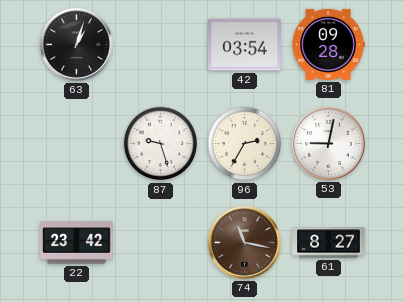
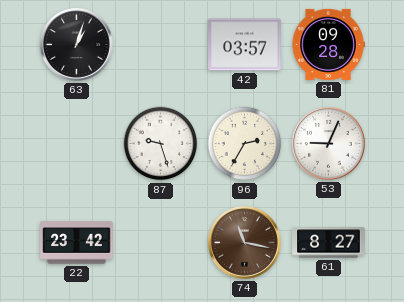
42: 03:54 -> 03:57
53: 9:02 -> 9:04
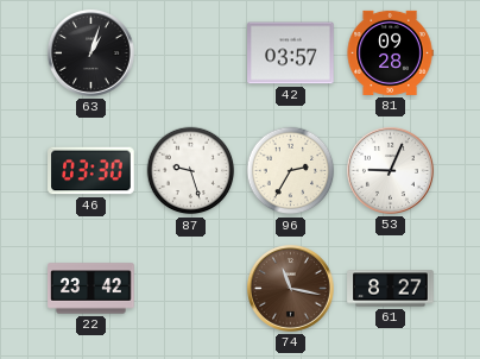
46: none -> 03:30
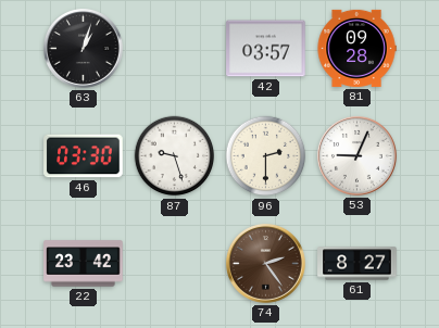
96: 2:35 -> 2:30
74: 11:17 -> 2:24
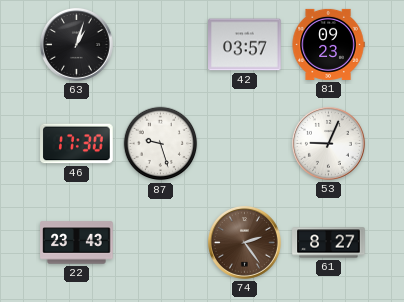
81: 09:28 -> 09:23
46: 03:30 -> 17:30
96: 2:30 -> none
22: 23:42 -> 23:43
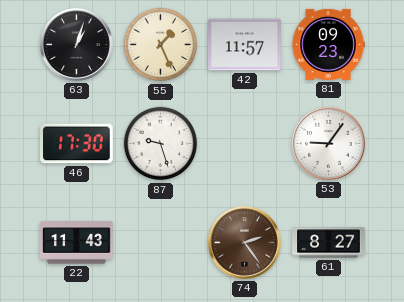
55: none -> 1:26
42: 03:57 -> 11:57
53: 9:04 -> 9:06
22: 23:43 -> 11:43
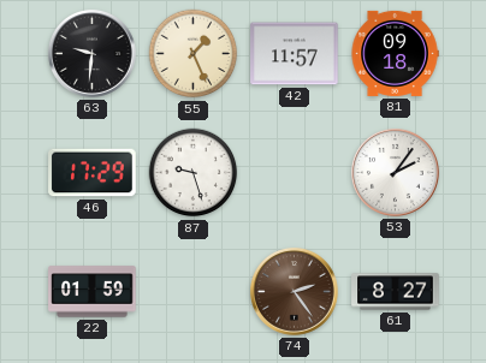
63: 1:03 -> 9:31
81: 09:23 -> 09:18
46: 17:30 -> 17:29
53: 9:06 -> 2:06
22: 11:43 -> 01:59
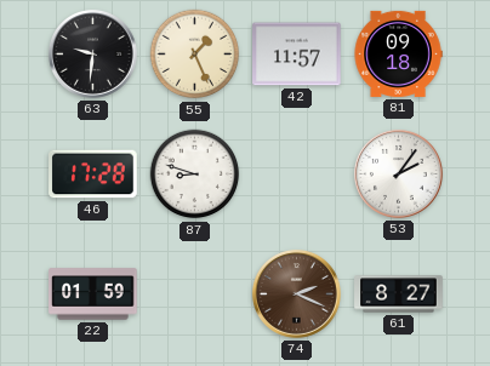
46: 17:29 -> 17:28
87: 9:27 -> 8:48
74: 2:24 -> 2:19
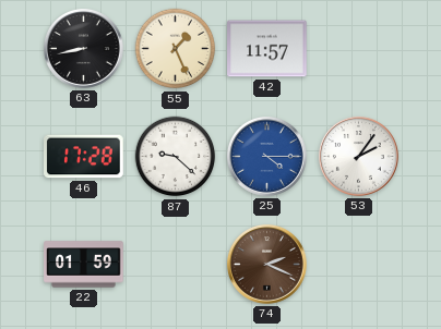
63: 9:31 -> 8:43
81: 09:18 -> none
87: 8:48 -> 9:22
25: none -> 4:15
61: 8:27 -> none
